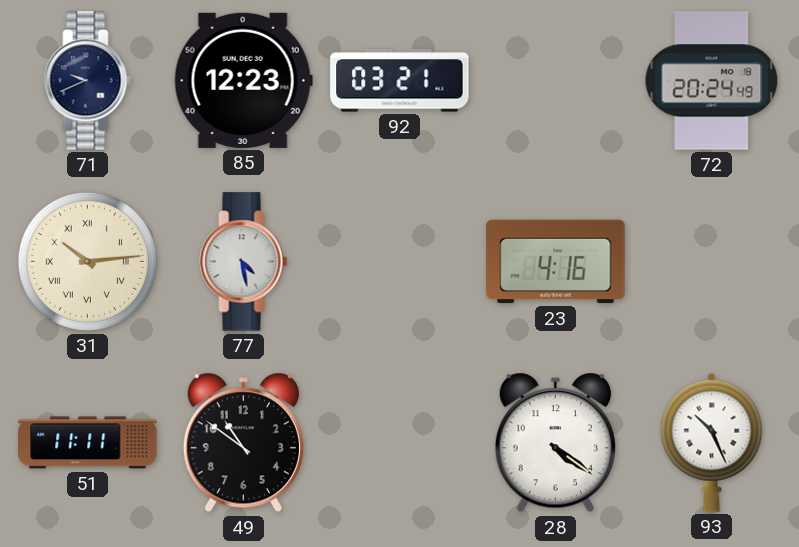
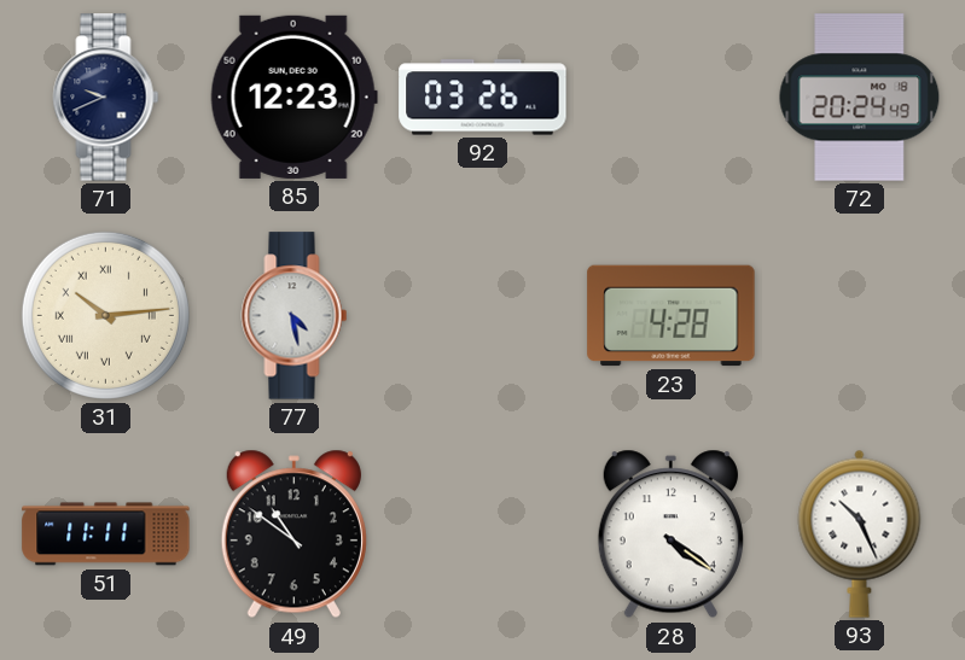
92: 03:21 -> 03:26
23: 4:16 -> 4:28
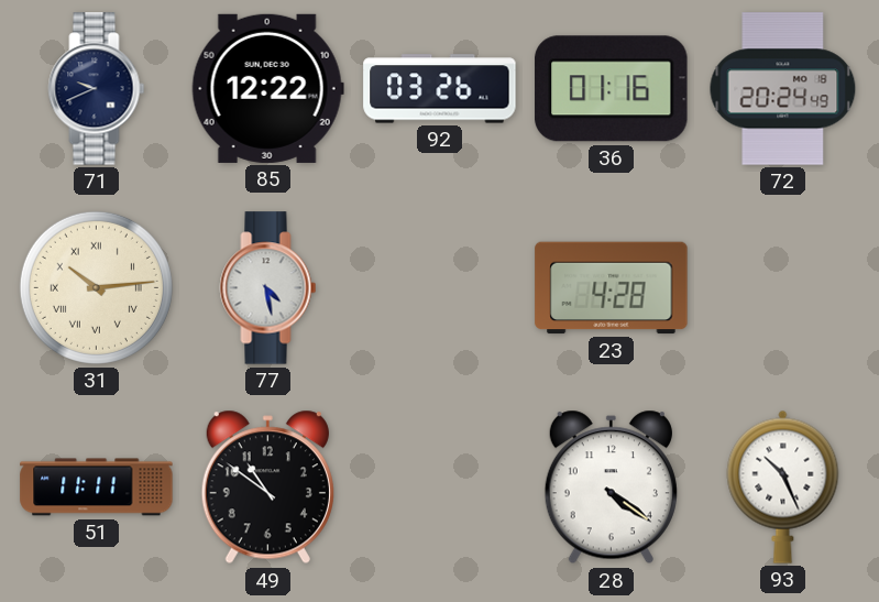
85: 12:23 -> 12:22
36: none -> 01:16
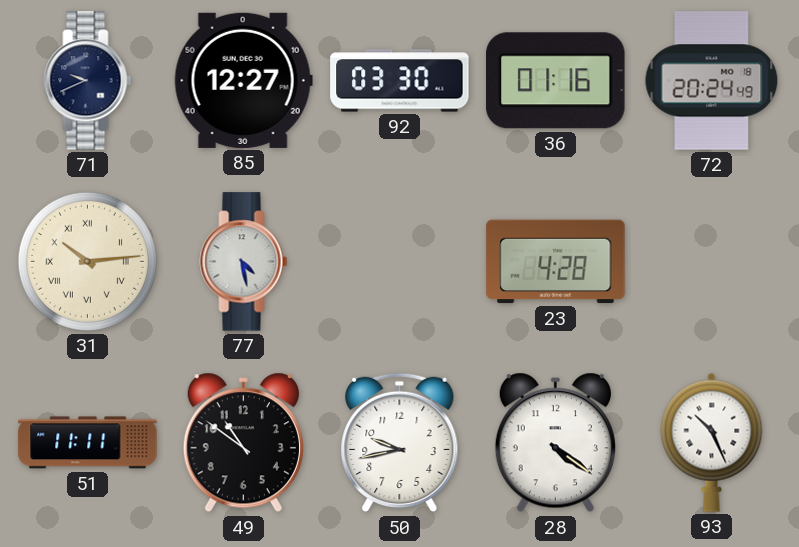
85: 12:22 -> 12:27
92: 03:26 -> 03:30
50: none -> 9:43
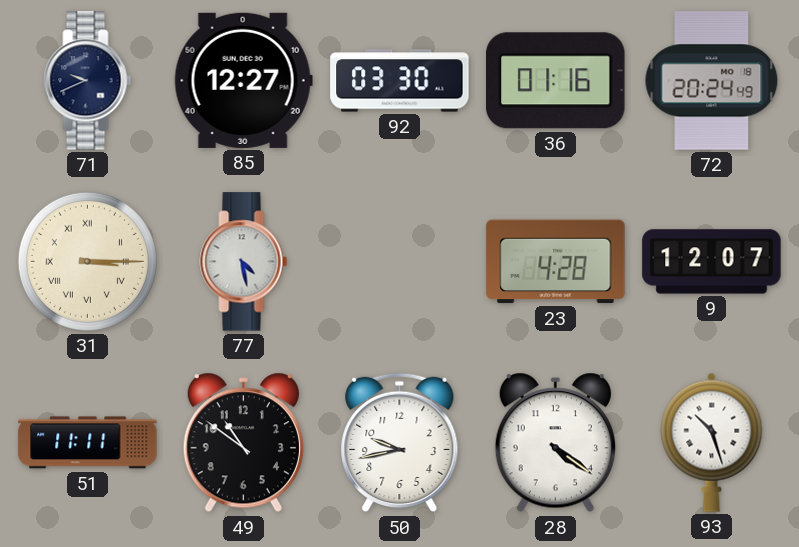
31: 10:14 -> 3:15
9: none -> 12:07
93: 10:26 -> 10:27
